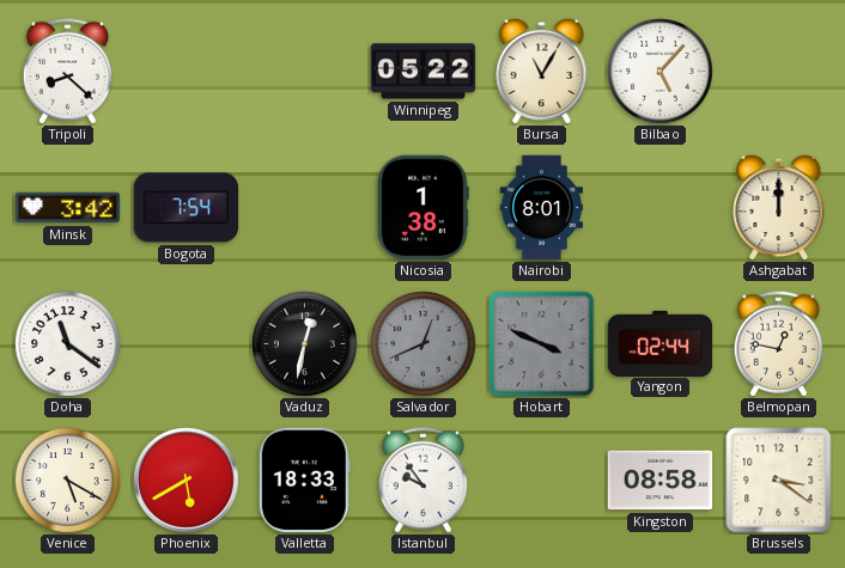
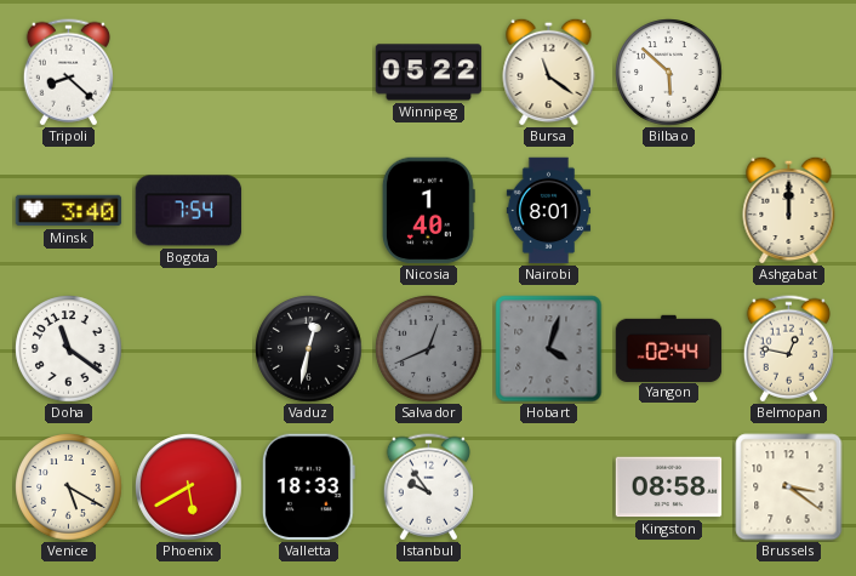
Bursa: 11:05 -> 11:21
Bilbao: 5:07 -> 5:52
Minsk: 3:42 -> 3:40
Nicosia: 1:38 -> 1:40
Hobart: 3:49 -> 4:03
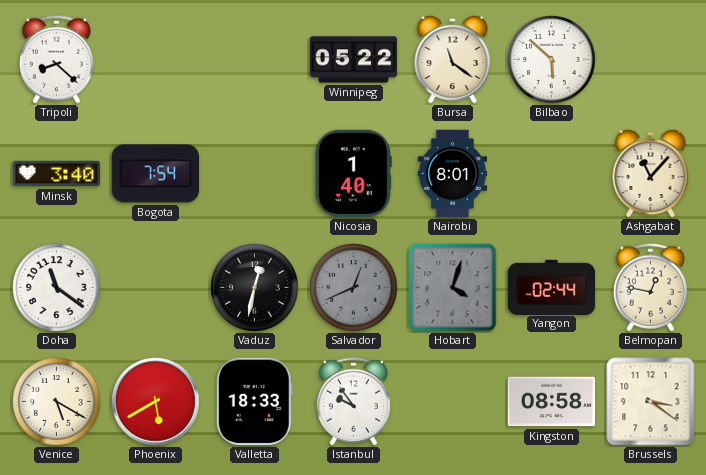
Ashgabat: 12:00 -> 11:07
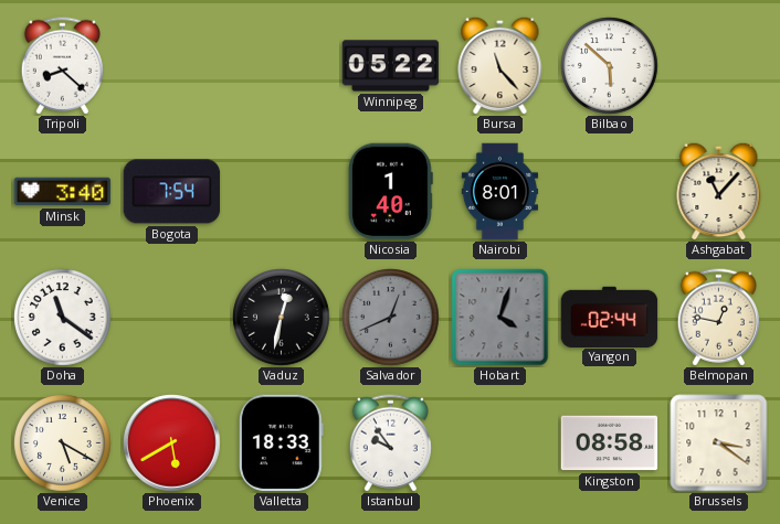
Bursa: 11:21 -> 11:23
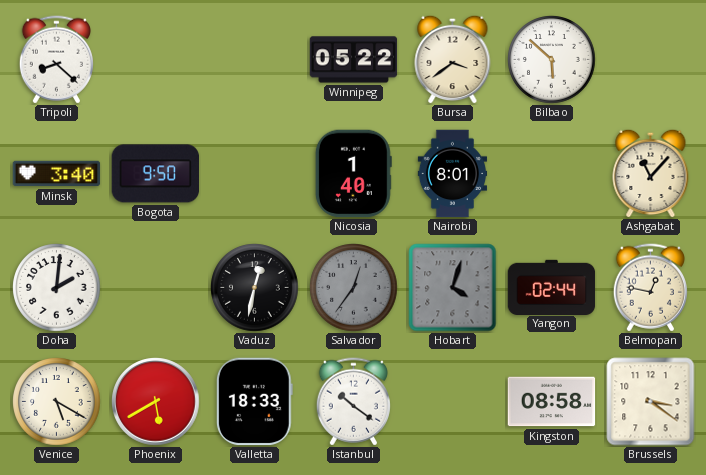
Bursa: 11:23 -> 3:39
Bogota: 7:54 -> 9:50
Doha: 11:21 -> 2:01
Salvador: 12:41 -> 12:36
Istanbul: 9:54 -> 10:21
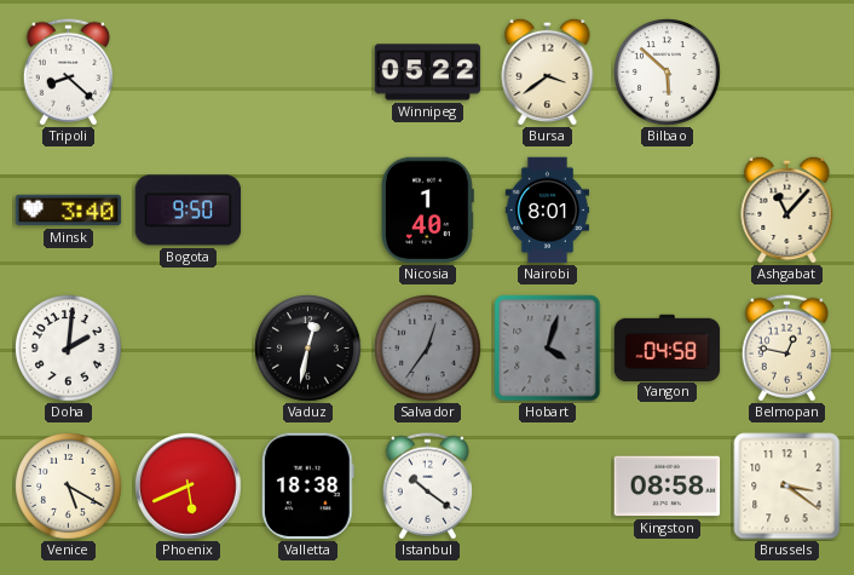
Yangon: 02:44 -> 04:58
Phoenix: 5:40 -> 5:41
Valletta: 18:33 -> 18:38
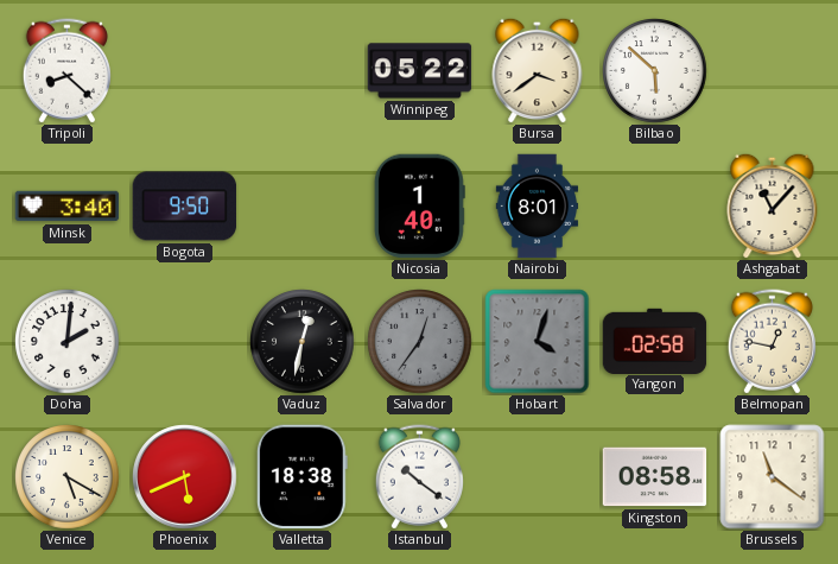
Yangon: 04:58 -> 02:58
Brussels: 3:21 -> 11:21
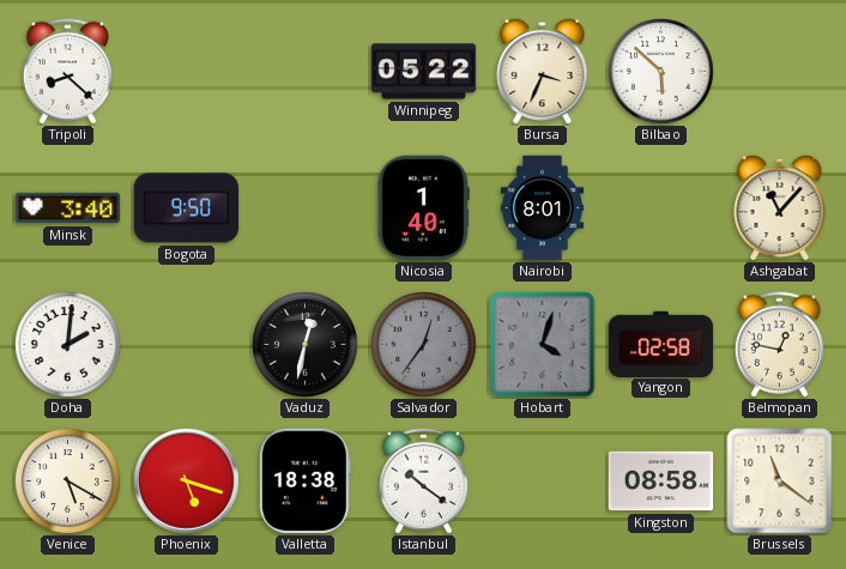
Bursa: 3:39 -> 3:34
Phoenix: 5:41 -> 5:18
